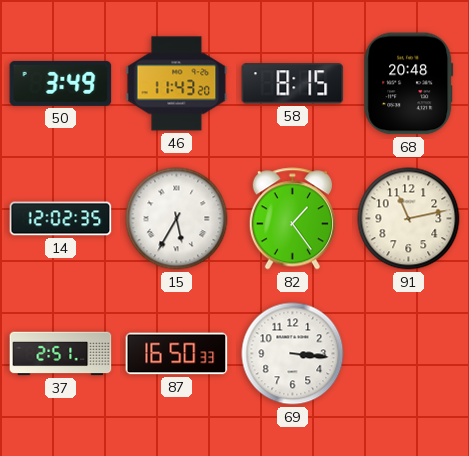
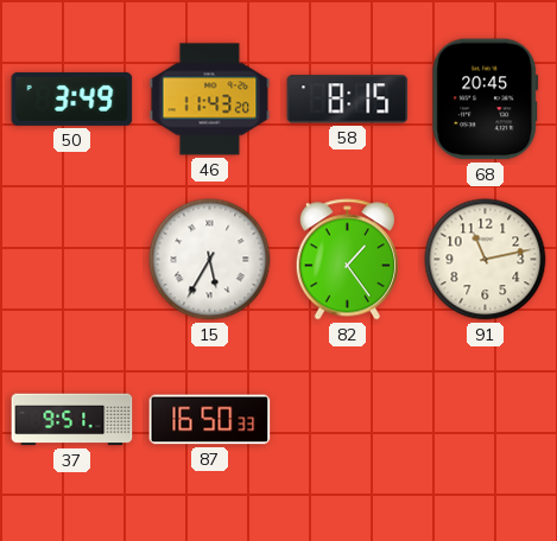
68: 20:48 -> 20:45
14: 12:02 -> none
37: 2:51 -> 9:51
69: 3:16 -> none
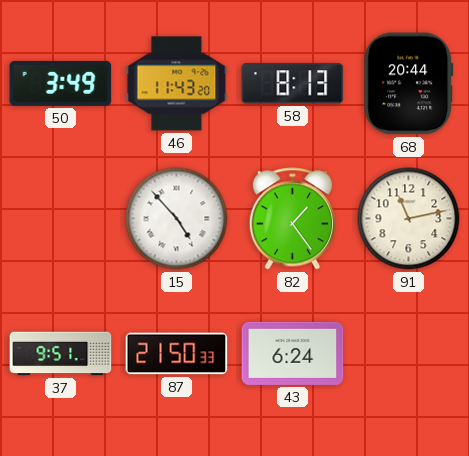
58: 8:15 -> 8:13
68: 20:45 -> 20:44
15: 5:35 -> 4:53
87: 16:50 -> 21:50
43: none -> 6:24
